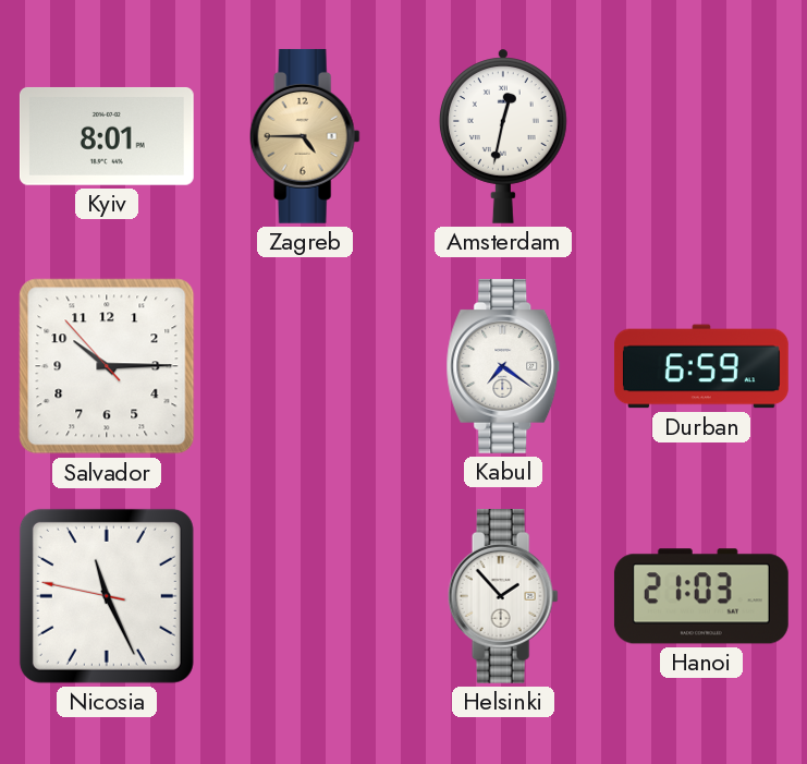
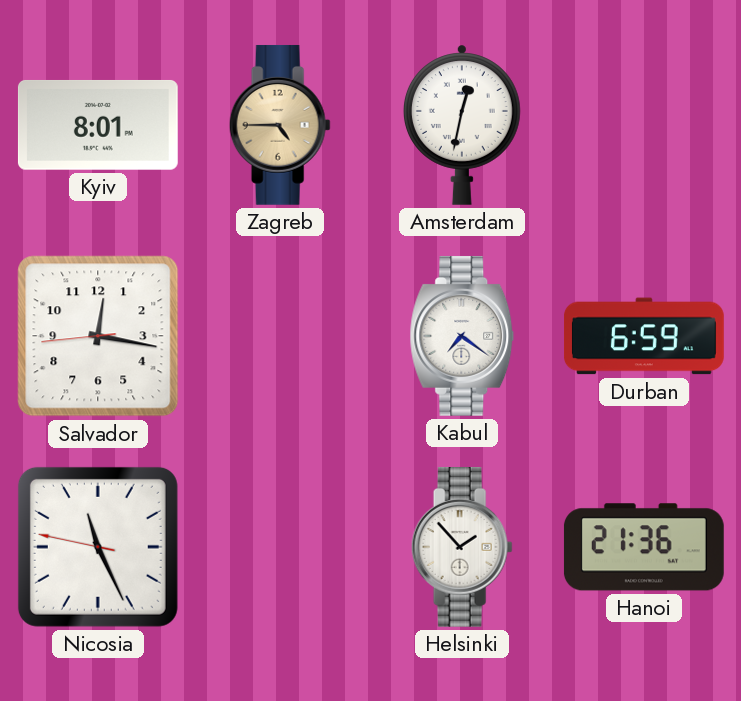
Salvador: 10:14 -> 12:16
Hanoi: 21:03 -> 21:36
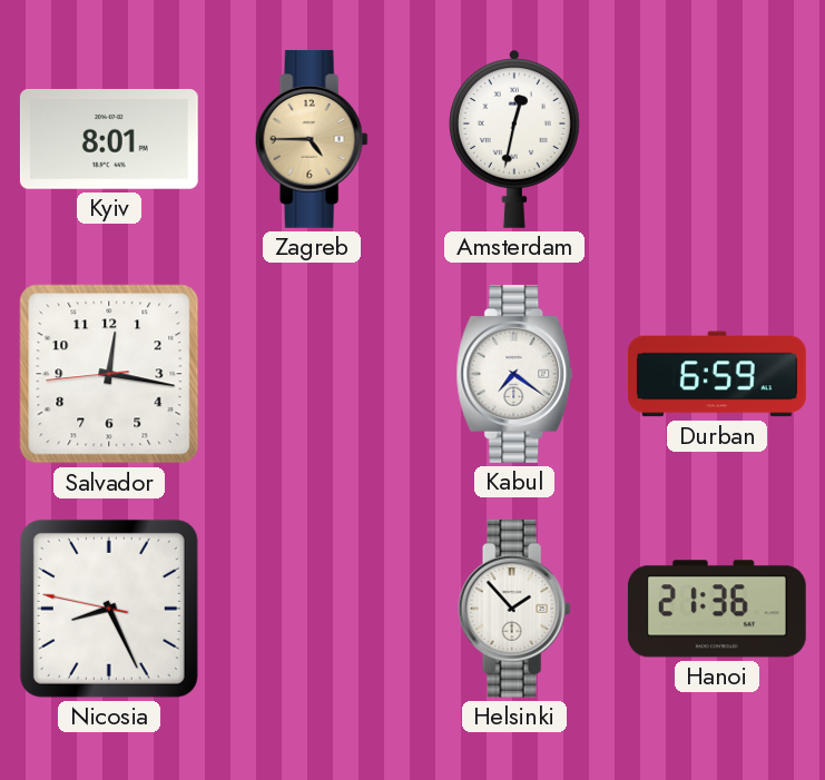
Nicosia: 11:25 -> 8:25
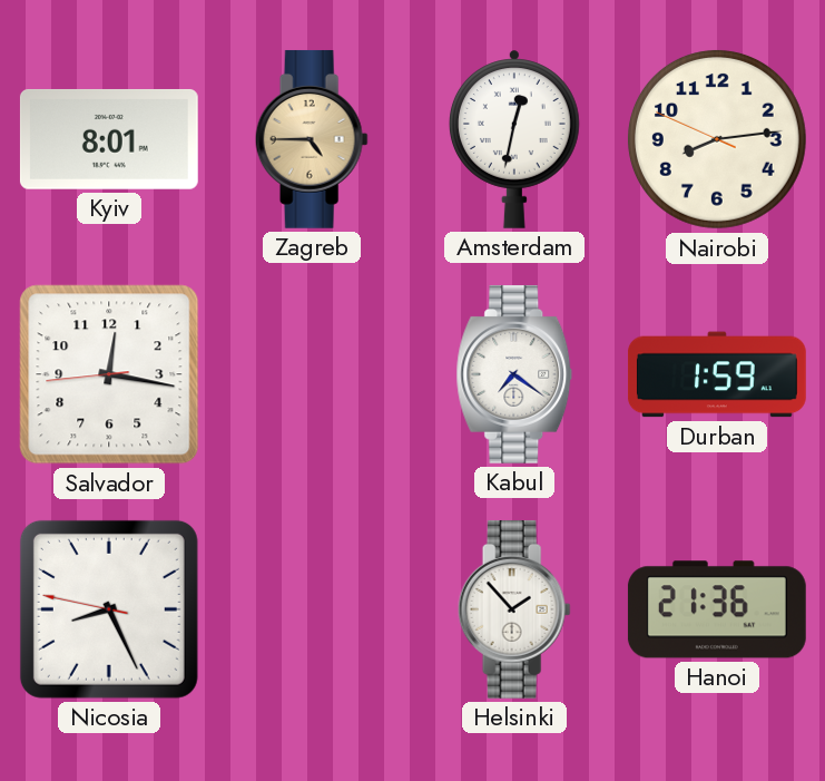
Nairobi: none -> 8:13
Durban: 6:59 -> 1:59
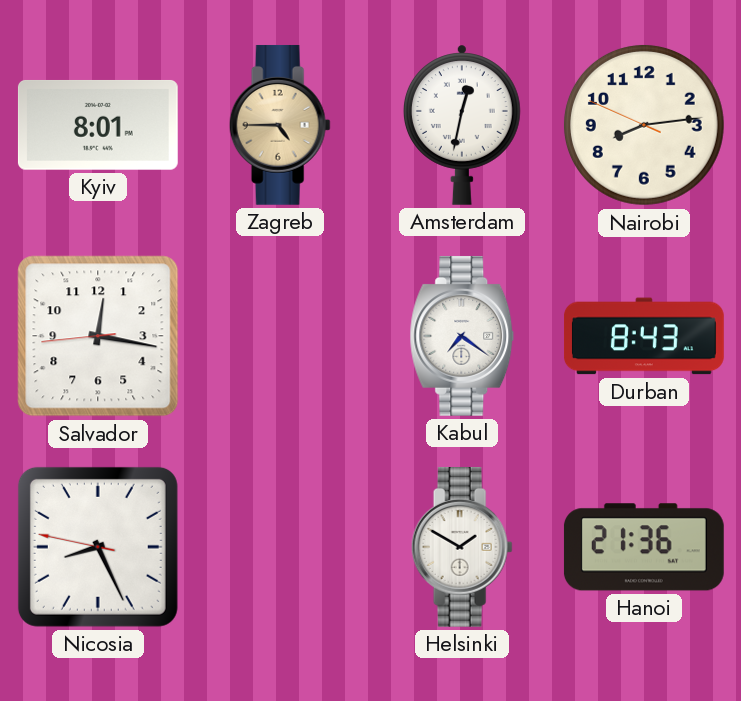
Durban: 1:59 -> 8:43
Helsinki: 1:53 -> 1:50
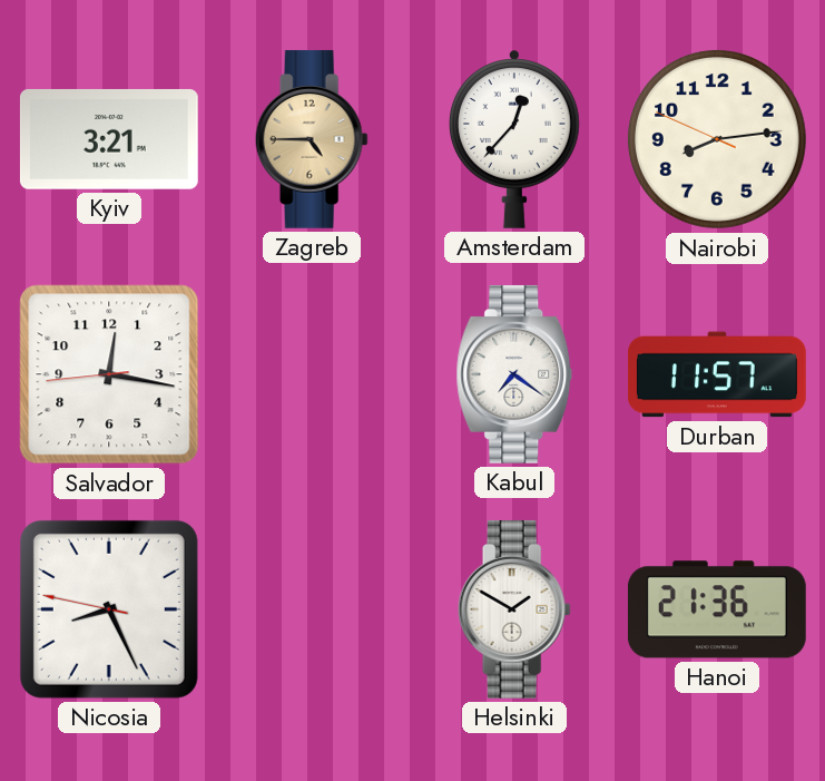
Kyiv: 8:01 -> 3:21
Amsterdam: 12:32 -> 12:37
Durban: 8:43 -> 11:57
